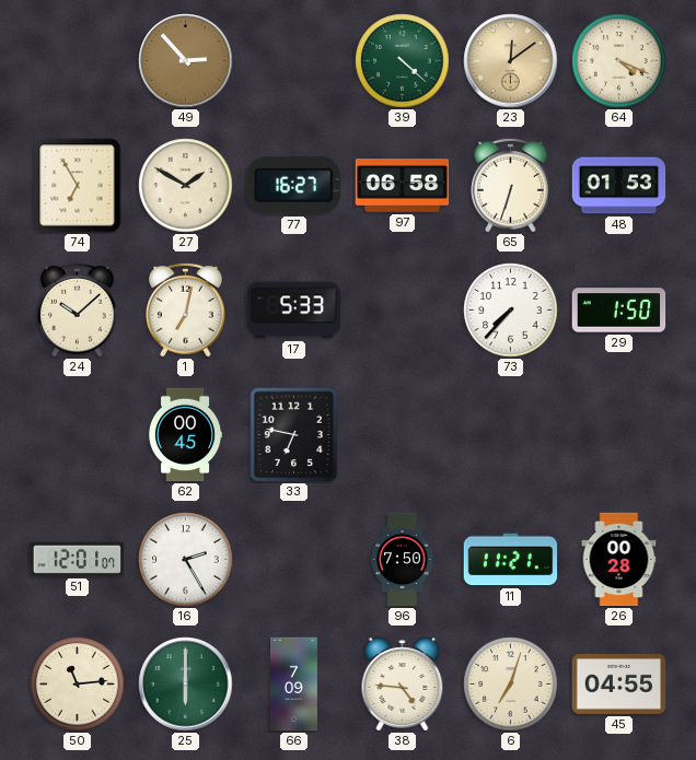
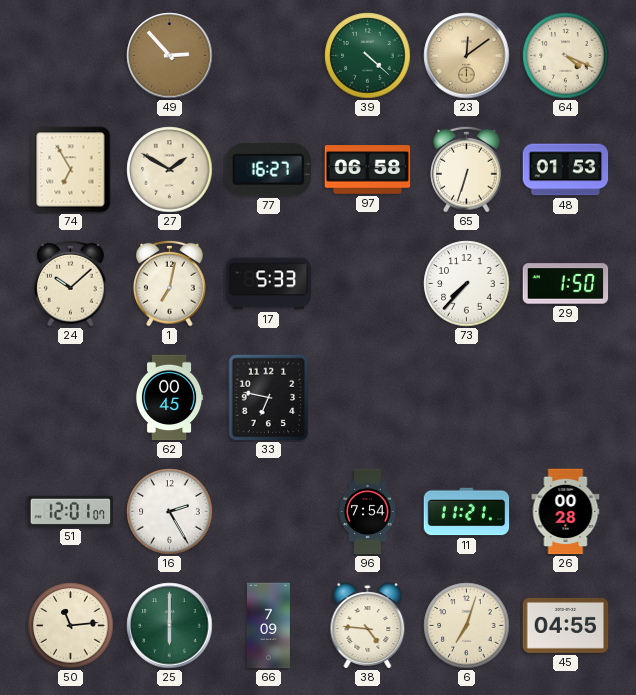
96: 7:50 -> 7:54
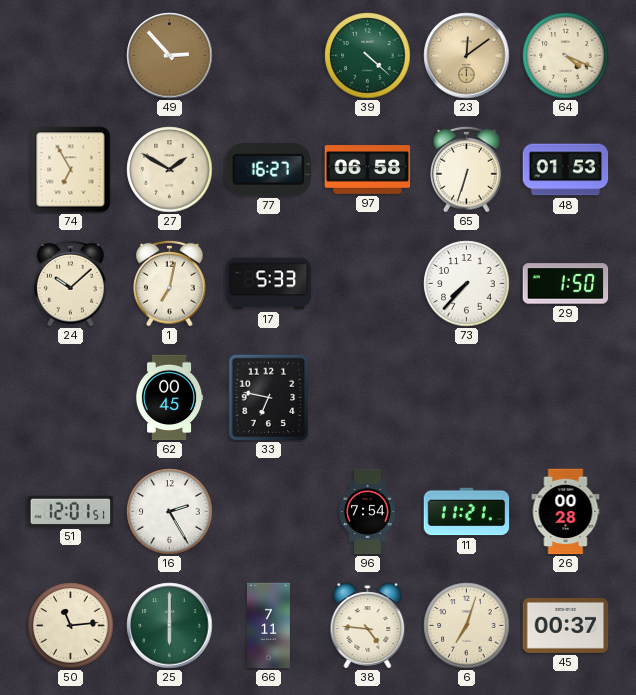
51: 12:01:07 -> 12:01:51
66: 7:09 -> 7:11
45: 04:55 -> 00:37
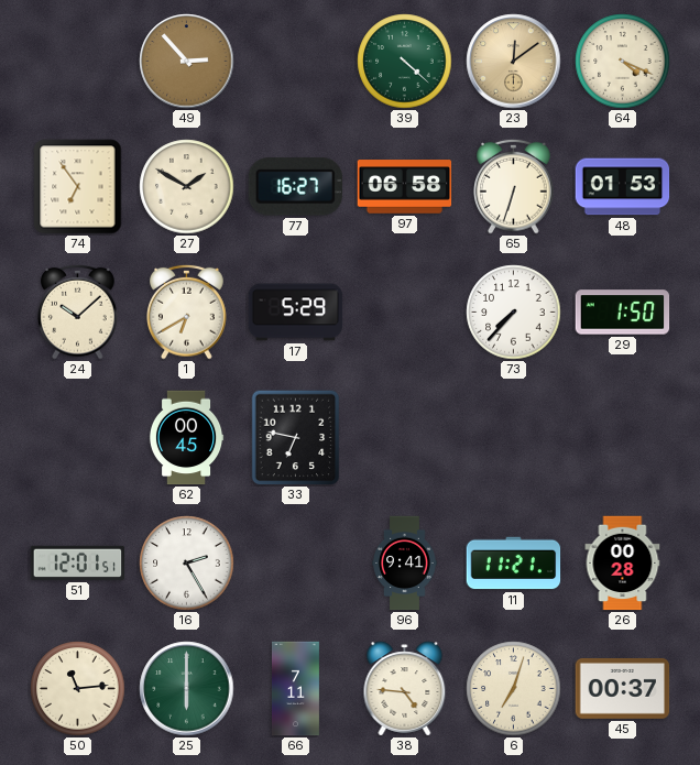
74: 6:55 -> 6:54
1: 7:02 -> 6:40
17: 5:33 -> 5:29
96: 7:54 -> 9:41
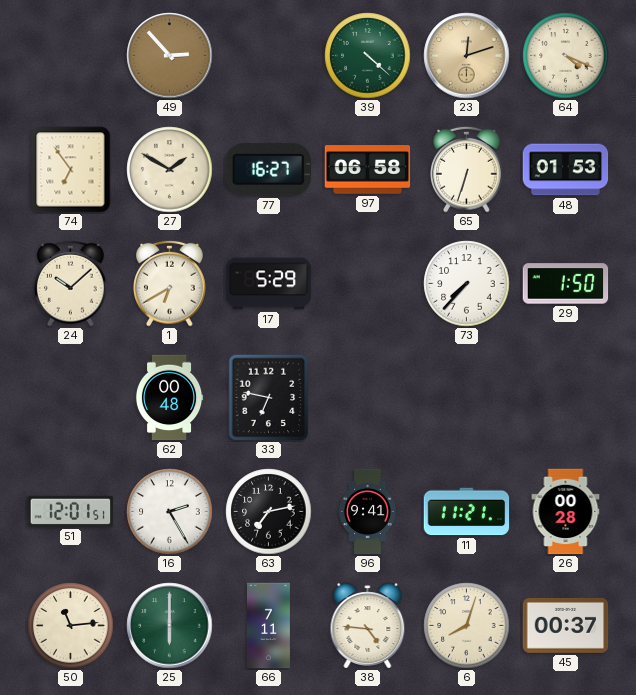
23: 12:09 -> 12:12
62: 00:45 -> 00:48
63: none -> 7:13
6: 7:03 -> 8:03
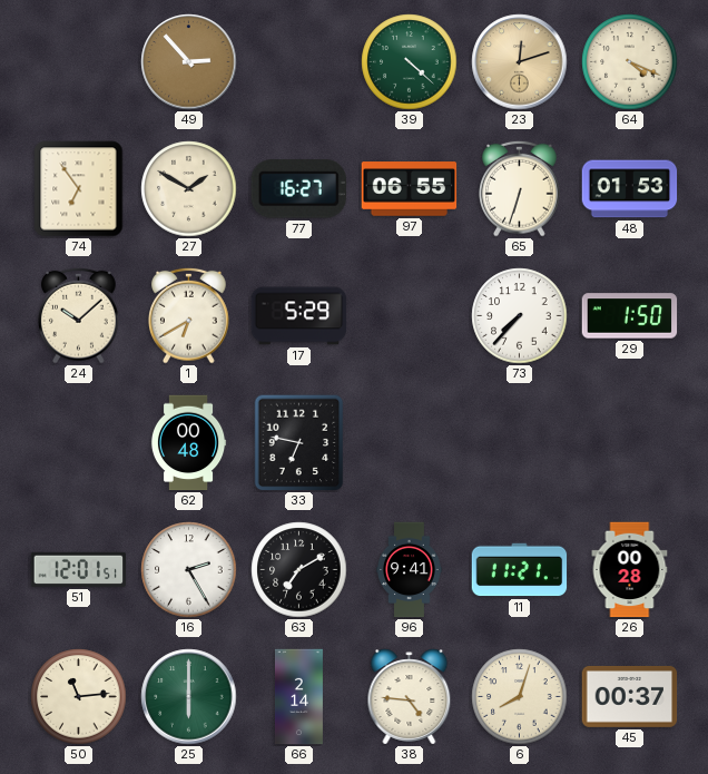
97: 06:58 -> 06:55
63: 7:13 -> 7:10
66: 7:11 -> 2:14
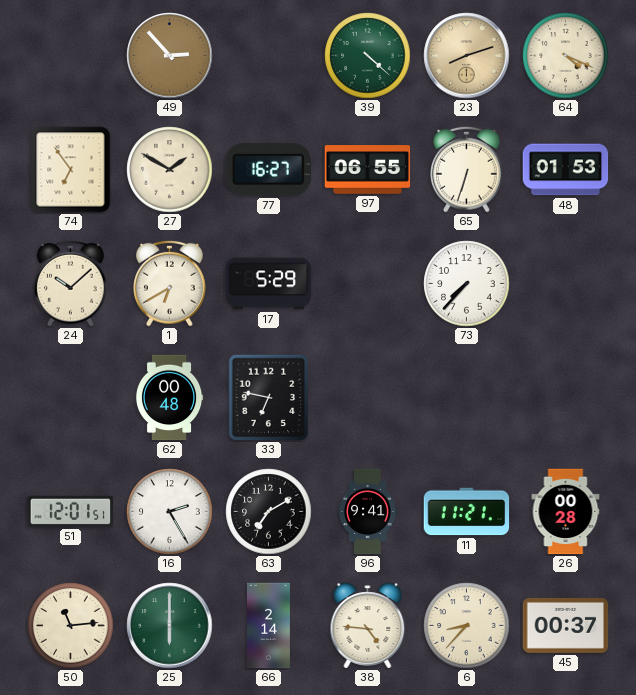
23: 12:12 -> 8:12
29: 1:50 -> none
6: 8:03 -> 8:37
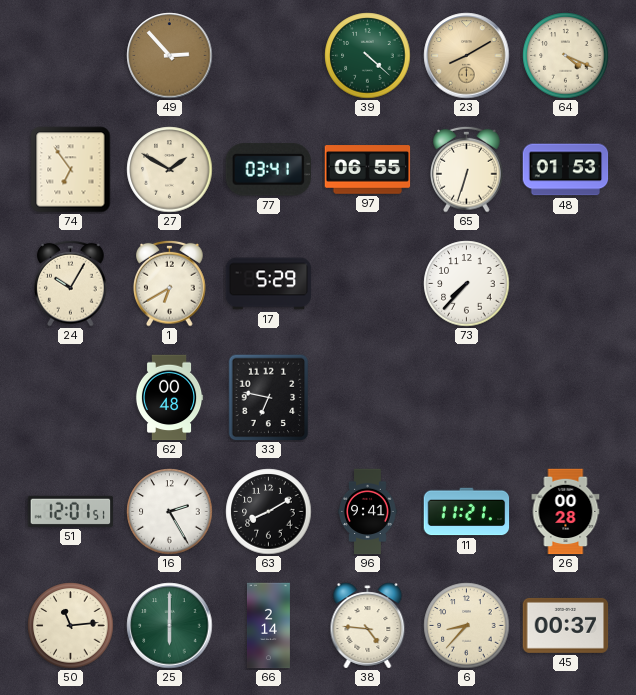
23: 8:12 -> 8:10
77: 16:27 -> 03:41
24: 10:08 -> 10:05
63: 7:10 -> 8:10
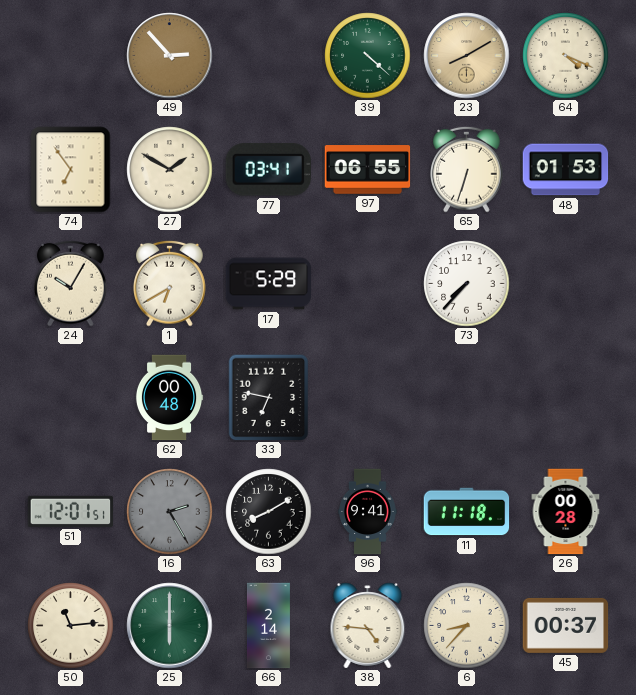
16 dial: white -> grey
11: 11:21 -> 11:18
